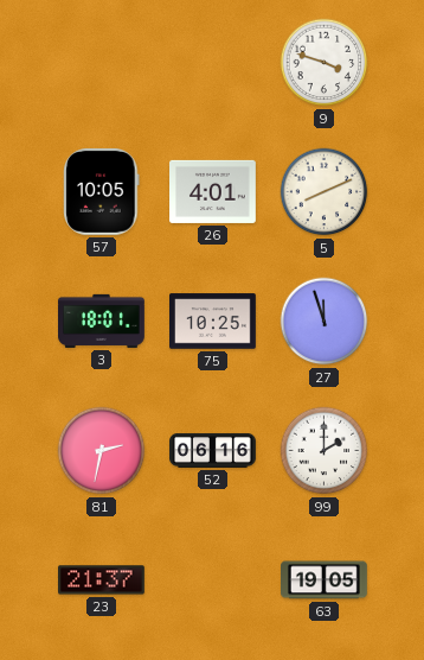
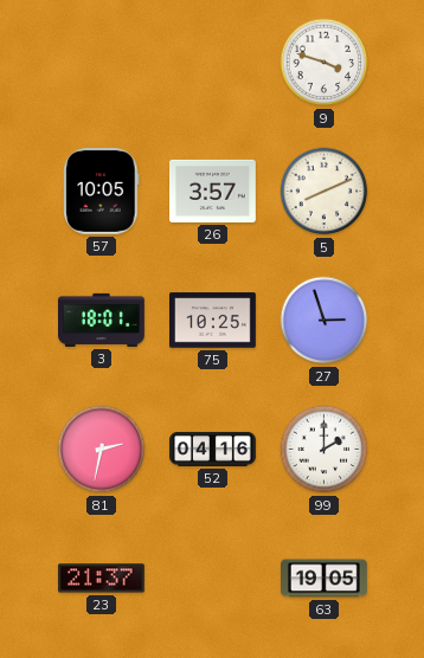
26: 4:01 -> 3:57
27: 11:57 -> 2:57
52: 06:16 -> 04:16
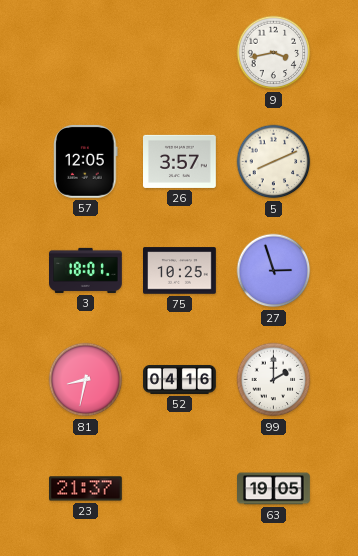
9: 3:48 -> 3:43
57: 10:05 -> 12:05
81: 2:32 -> 8:32
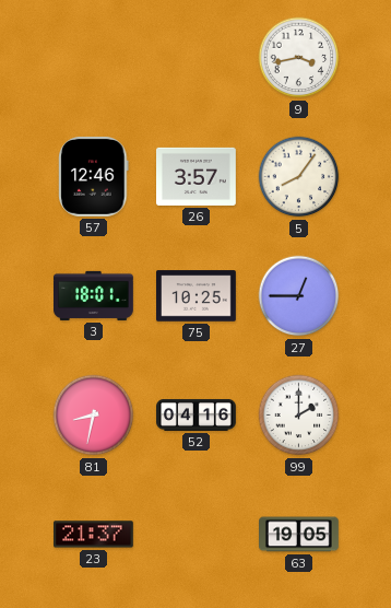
57: 12:05 -> 12:46
5: 8:11 -> 8:06
27: 2:57 -> 12:45
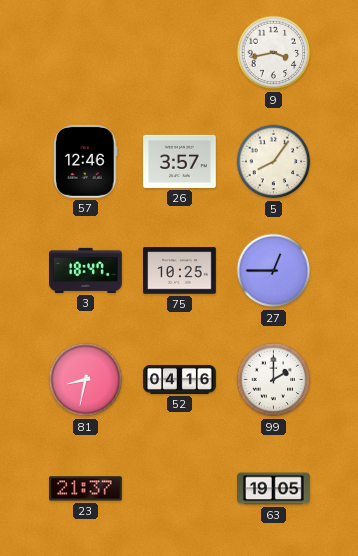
3: 18:01 -> 18:47
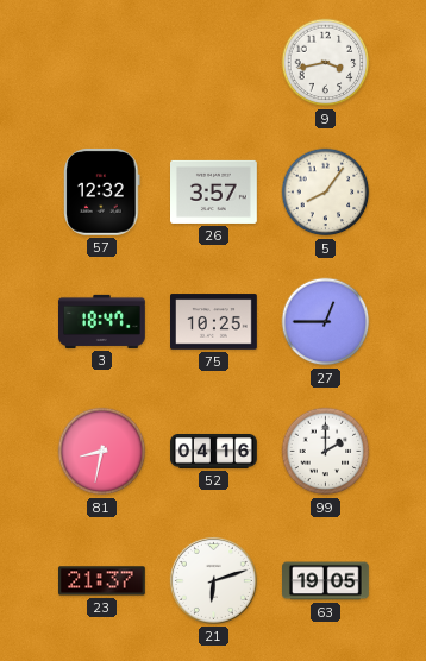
57: 12:46 -> 12:32
21: none -> 6:12
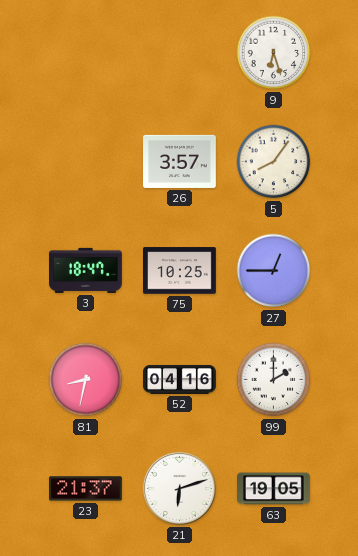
9: 3:43 -> 6:27
57: 12:32 -> none
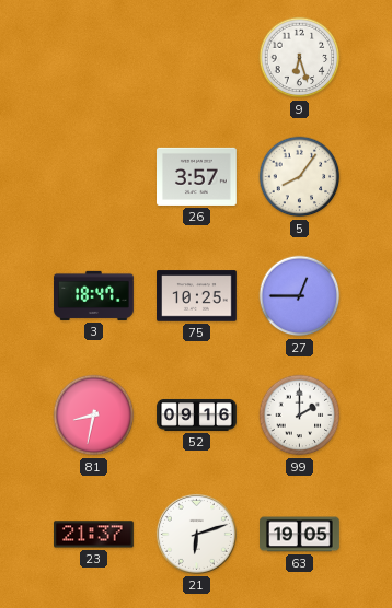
52: 04:16 -> 09:16
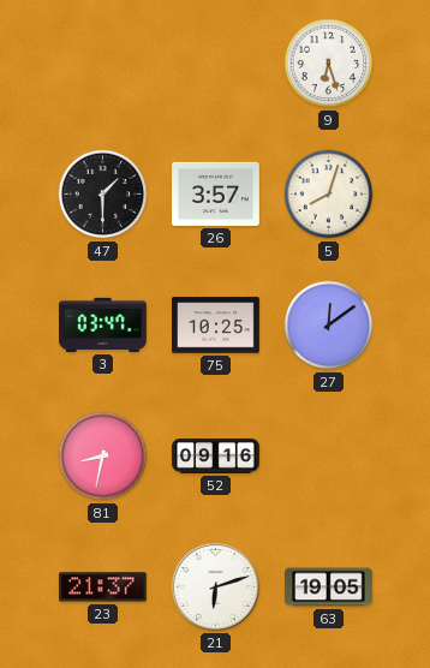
47: none -> 1:30
5: 8:06 -> 8:03
3: 18:47 -> 03:47
27: 12:45 -> 12:09
99: 2:00 -> none
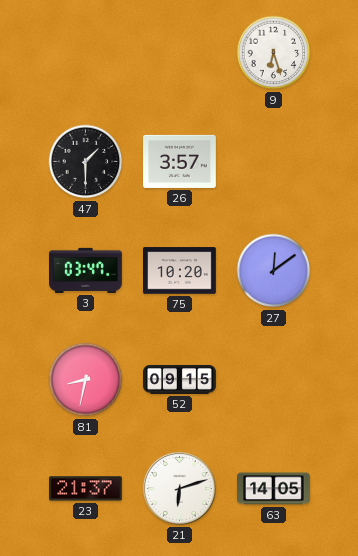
5: 8:03 -> none
75: 10:25 -> 10:20
52: 09:16 -> 09:15
63: 19:05 -> 14:05
